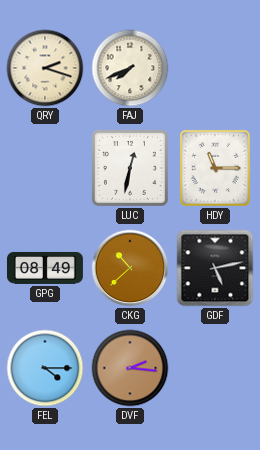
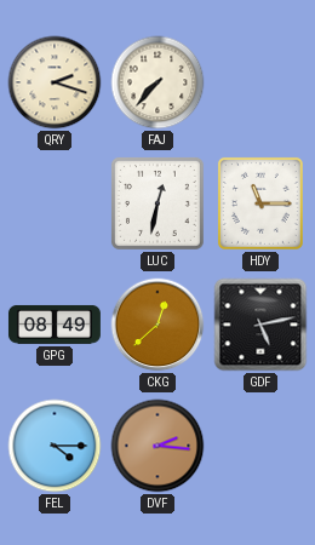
FAJ: 7:41 -> 7:37
CKG: 10:38 -> 12:38
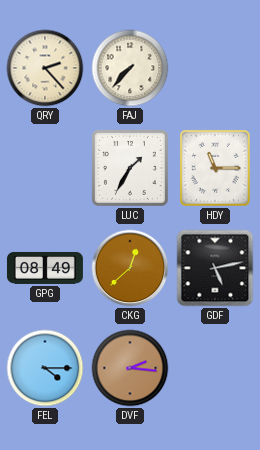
QRY: 2:18 -> 2:23
LUC: 12:32 -> 1:35
